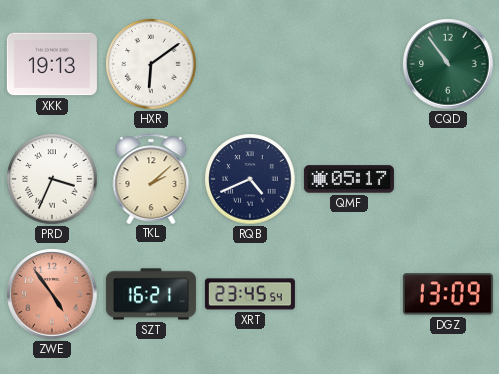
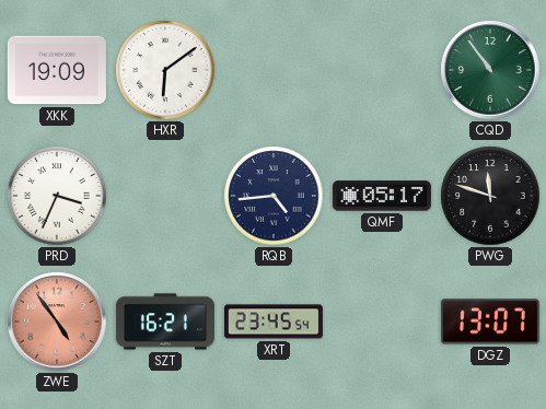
XKK: 19:13 -> 19:09
TKL: 2:08 -> none
RQB: 4:41 -> 4:44
PWG: none -> 11:48
DGZ: 13:09 -> 13:07
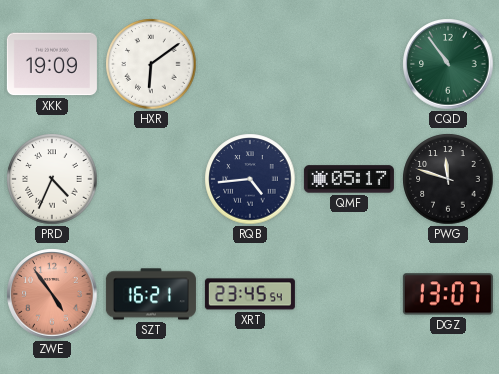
PRD: 3:34 -> 4:34
